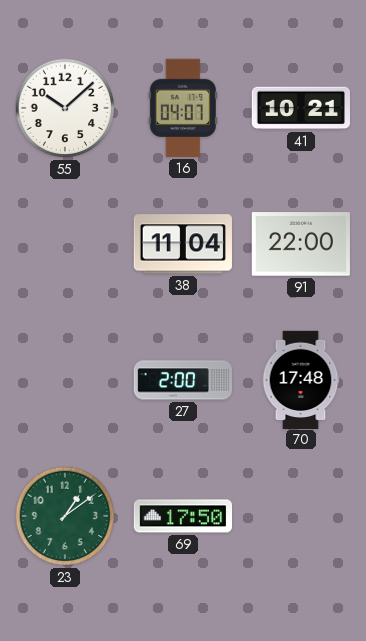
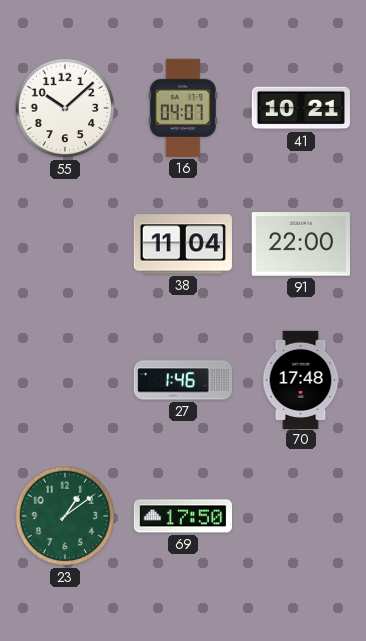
27: 2:00 -> 1:46
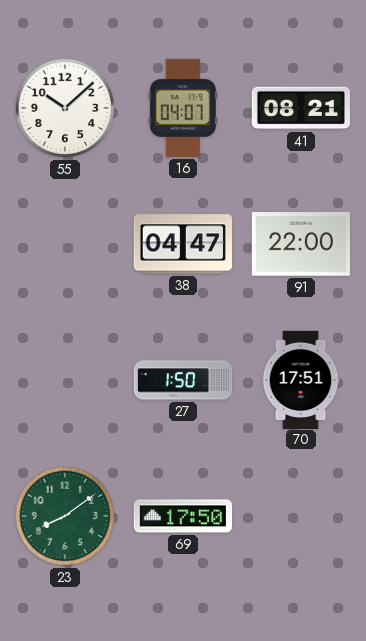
41: 10:21 -> 08:21
38: 11:04 -> 04:47
27: 1:46 -> 1:50
70: 17:48 -> 17:51
23: 1:09 -> 8:09
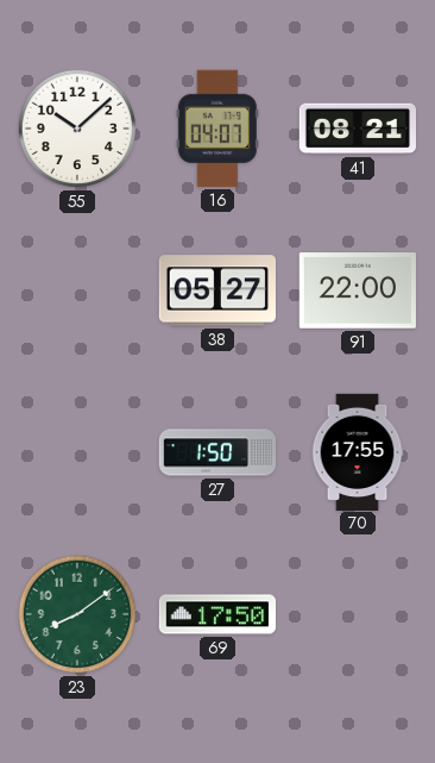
38: 04:47 -> 05:27
70: 17:51 -> 17:55
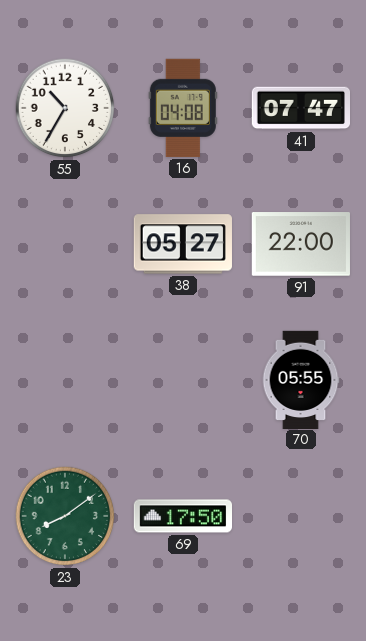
55: 10:08 -> 10:35
16: 04:07 -> 04:08
41: 08:21 -> 07:47
27: 1:50 -> none
70: 17:55 -> 05:55
